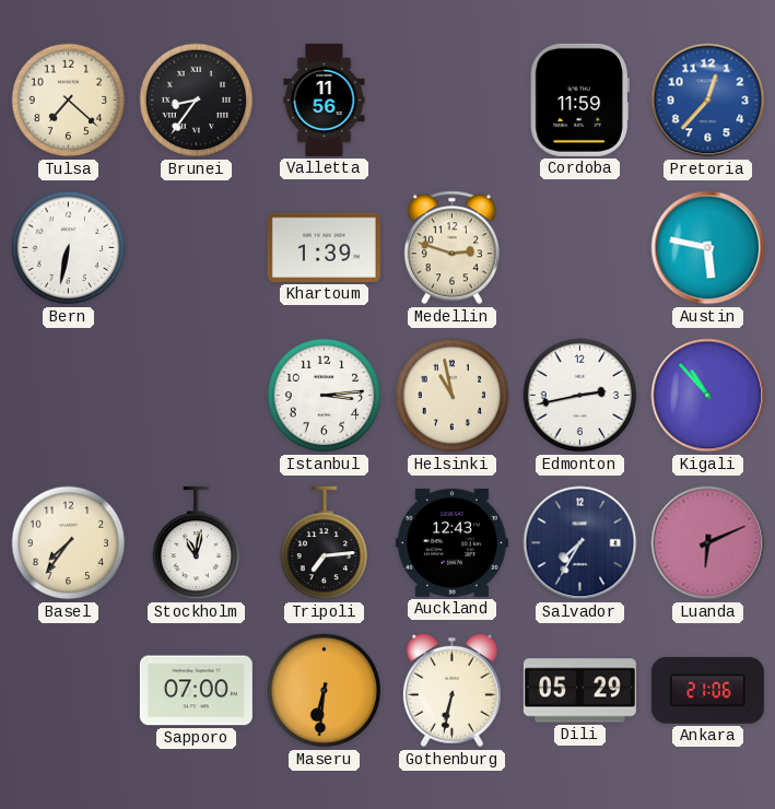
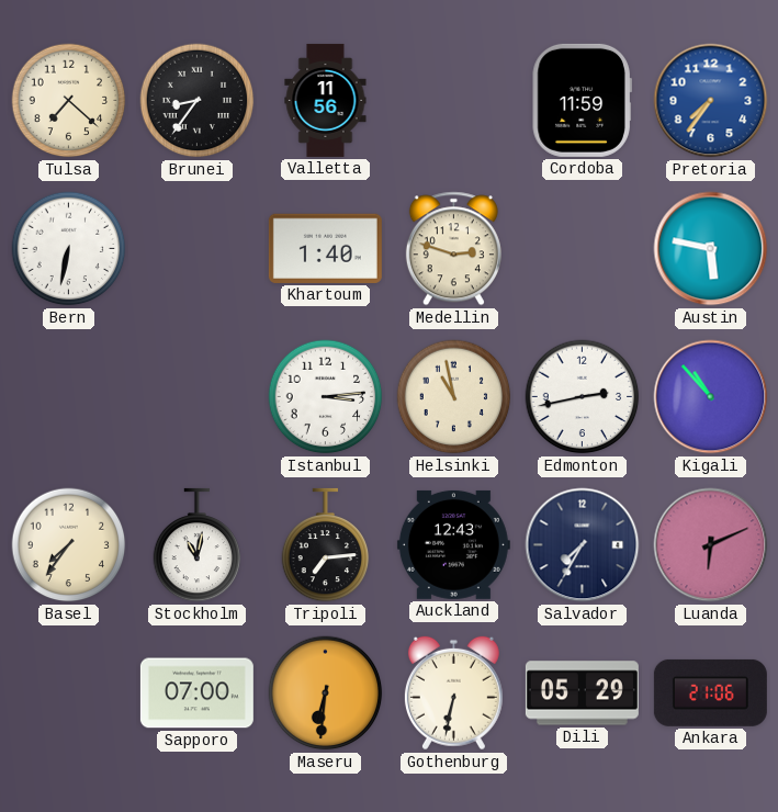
Pretoria: 12:37 -> 7:36
Khartoum: 1:39 -> 1:40
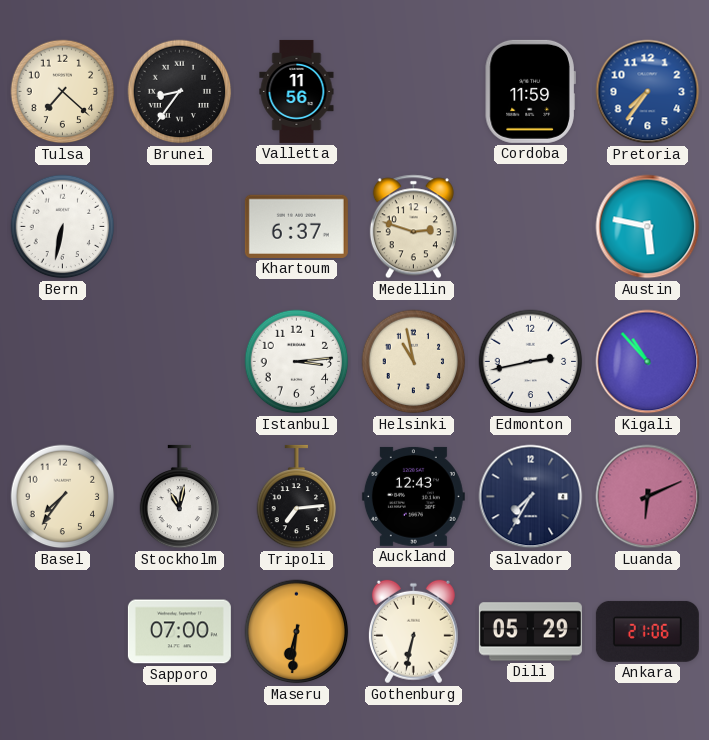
Khartoum: 1:40 -> 6:37
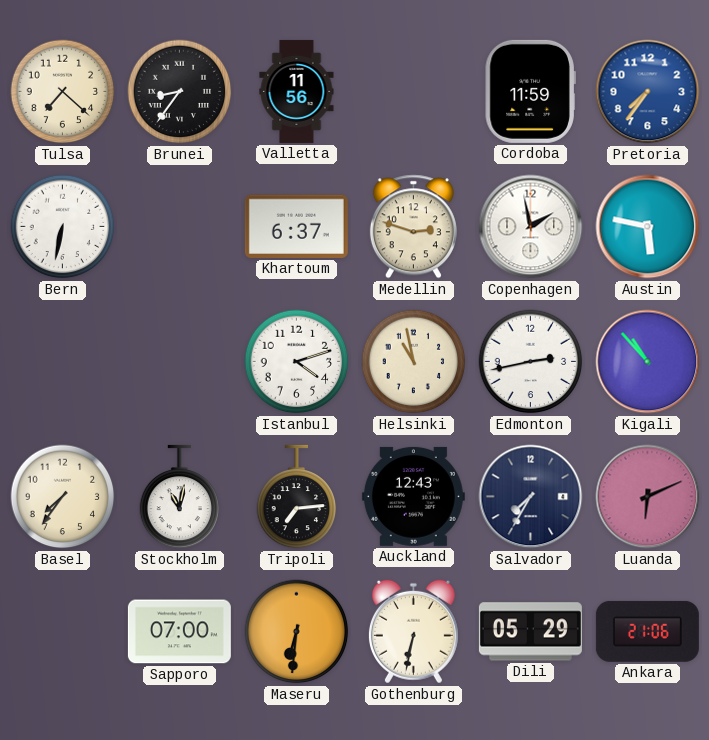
Copenhagen: none -> 1:58
Istanbul: 3:14 -> 4:12
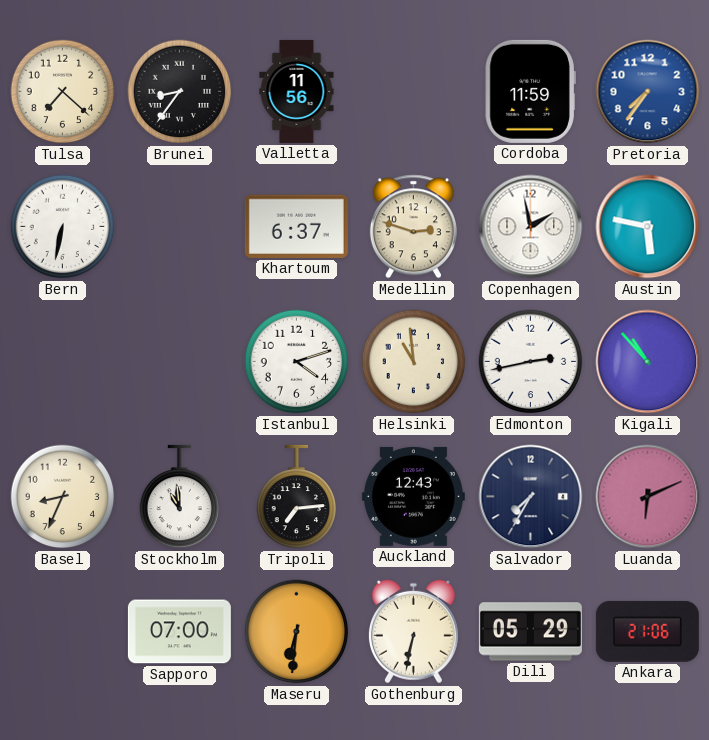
Helsinki: 10:58 -> 10:59
Basel: 7:36 -> 8:34
Stockholm: 11:02 -> 10:59
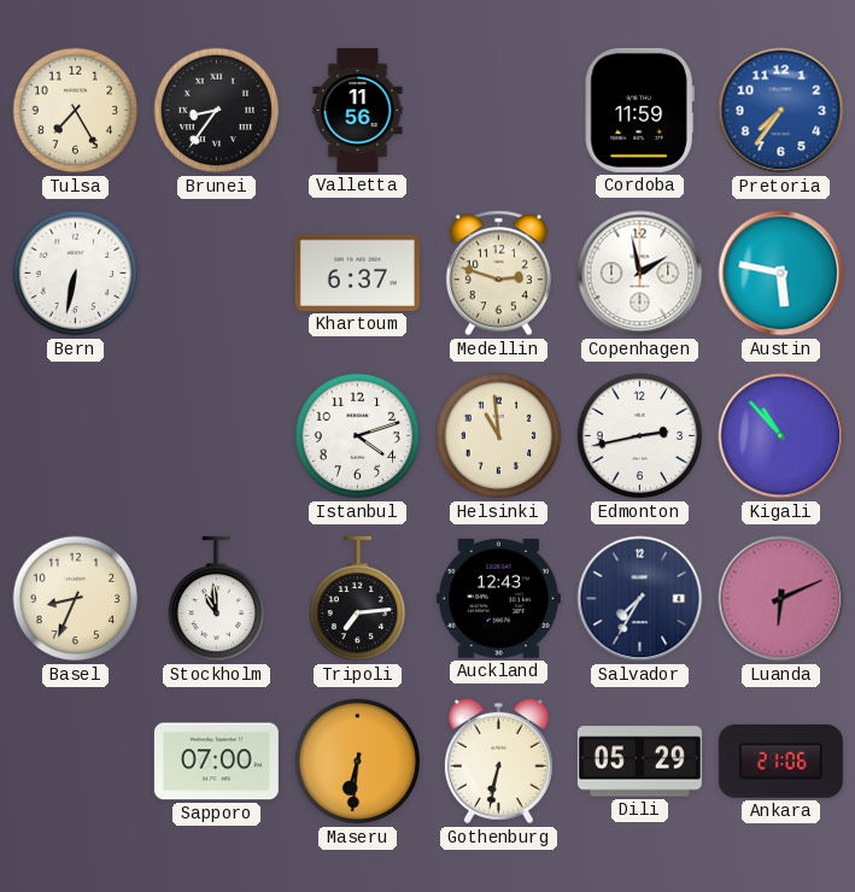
Tulsa: 7:22 -> 7:25
